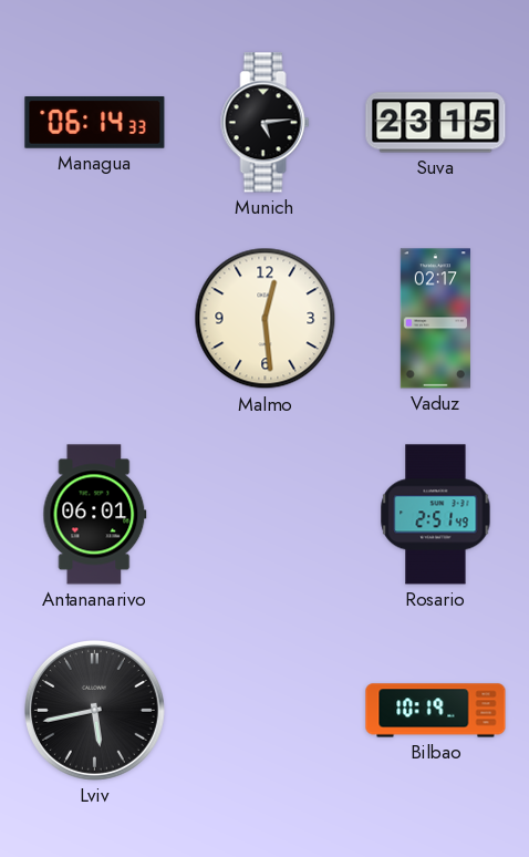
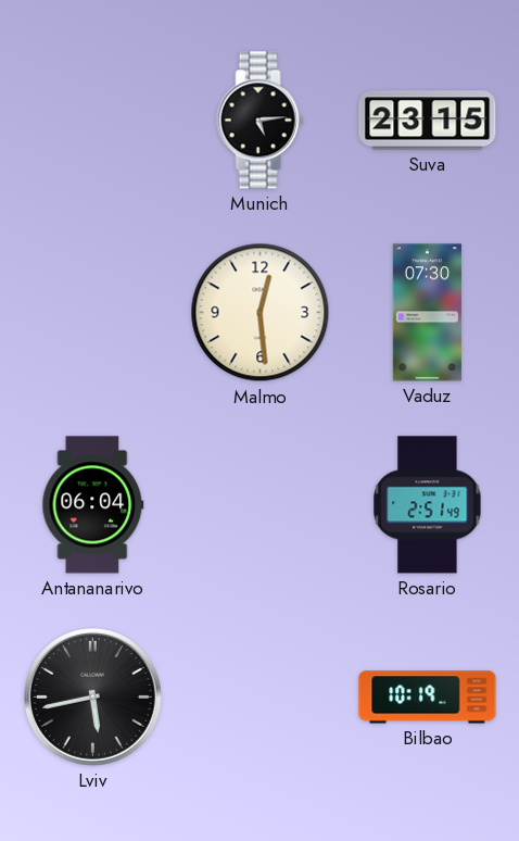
Managua: 06:14 -> none
Vaduz: 02:17 -> 07:30
Antananarivo: 06:01 -> 06:04
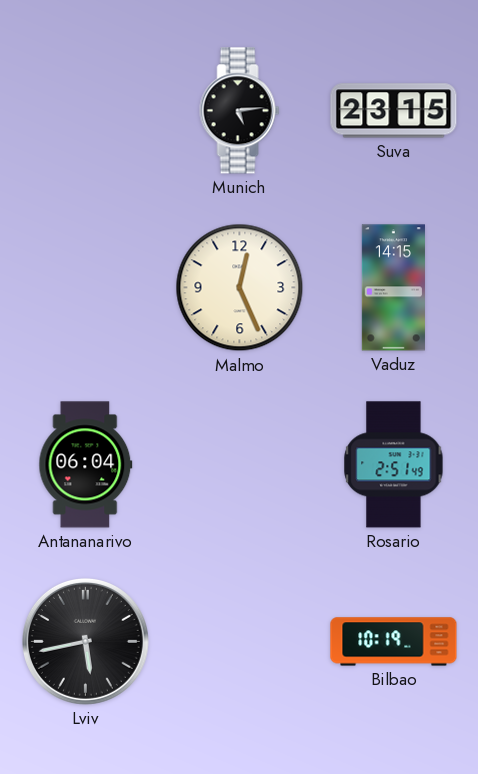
Malmo: 12:29 -> 12:26
Vaduz: 07:30 -> 14:15
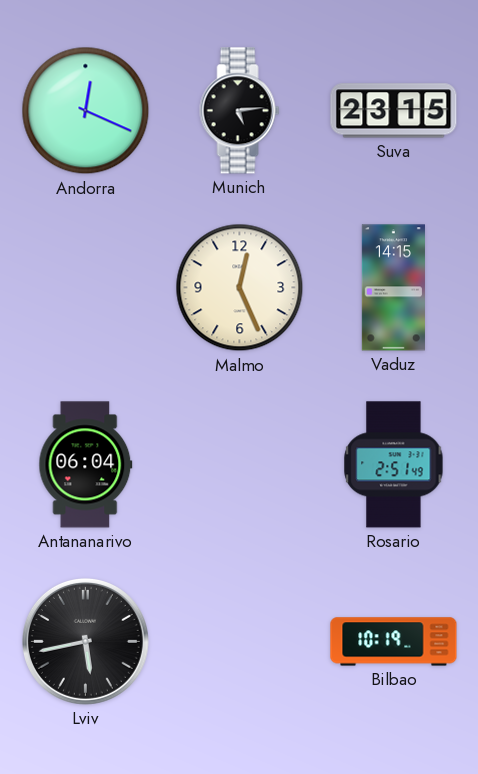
Andorra: none -> 12:19
